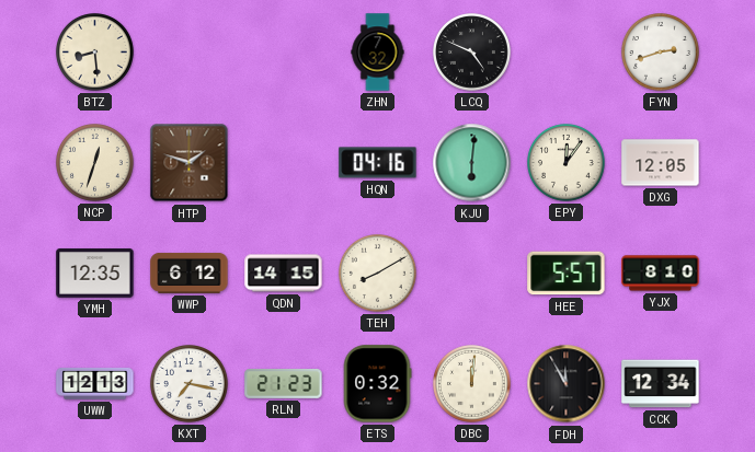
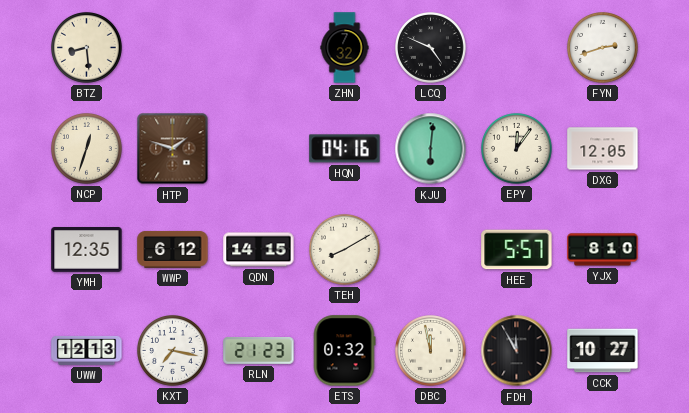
DBC: 12:01 -> 11:58
CCK: 12:34 -> 10:27
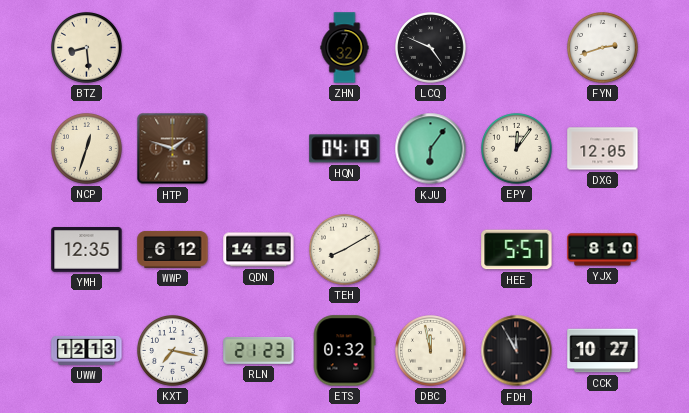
HQN: 04:16 -> 04:19
KJU: 6:01 -> 6:06
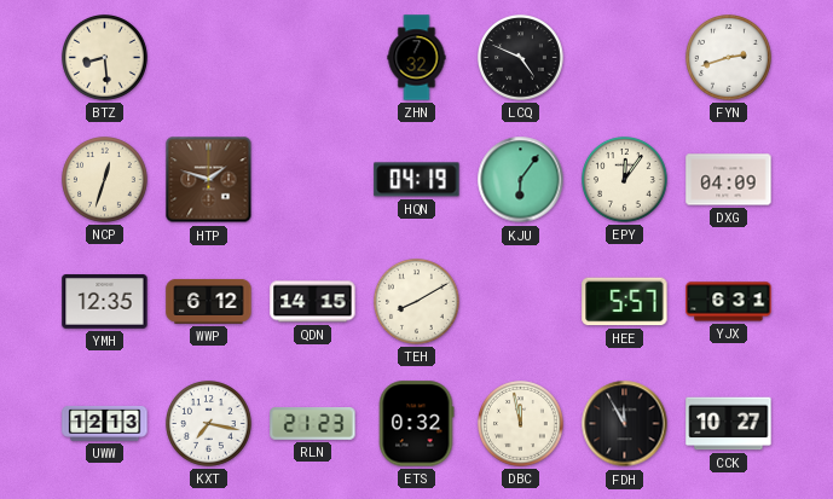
DXG: 12:05 -> 04:09
YJX: 8:10 -> 6:31
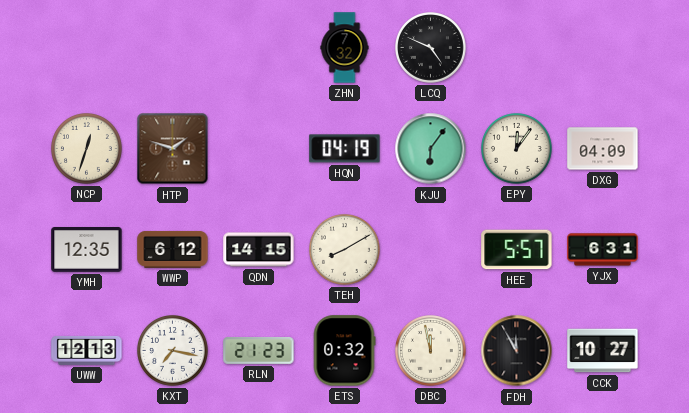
BTZ: 8:29 -> none
FYN: 2:42 -> none
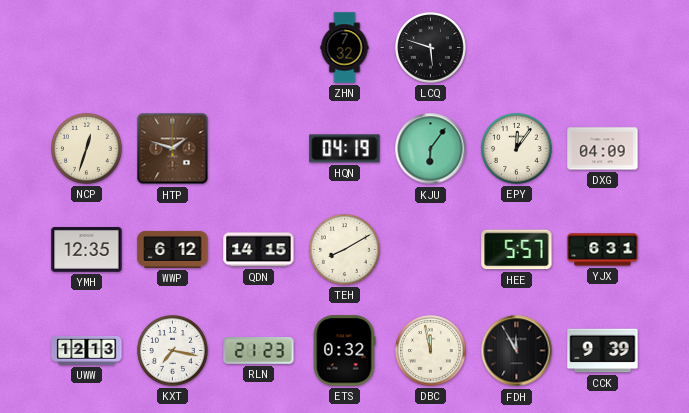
LCQ: 4:49 -> 5:48
CCK: 10:27 -> 9:39
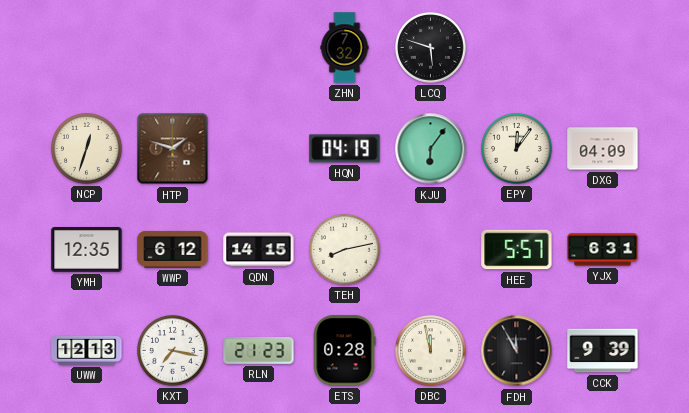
TEH: 8:10 -> 8:13
ETS: 0:32 -> 0:28
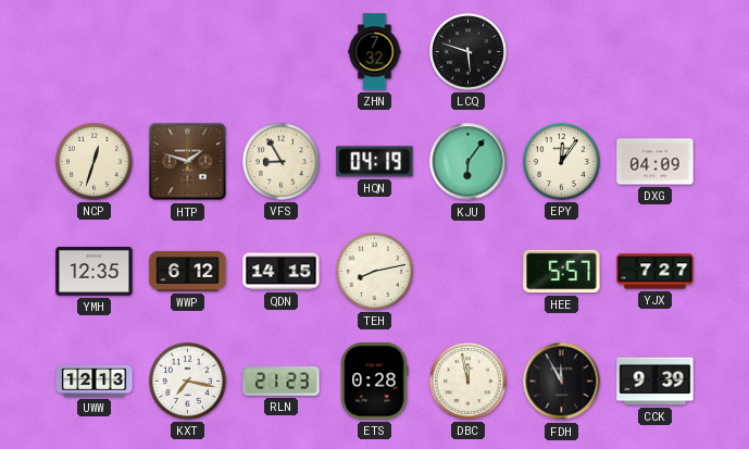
VFS: none -> 8:55
YJX: 6:31 -> 7:27
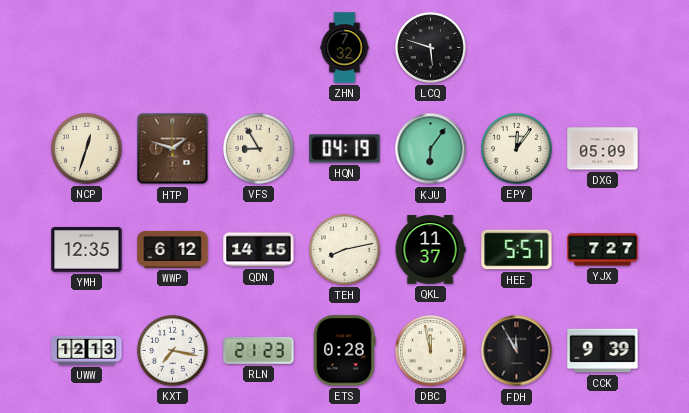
DXG: 04:09 -> 05:09
QKL: none -> 11:37
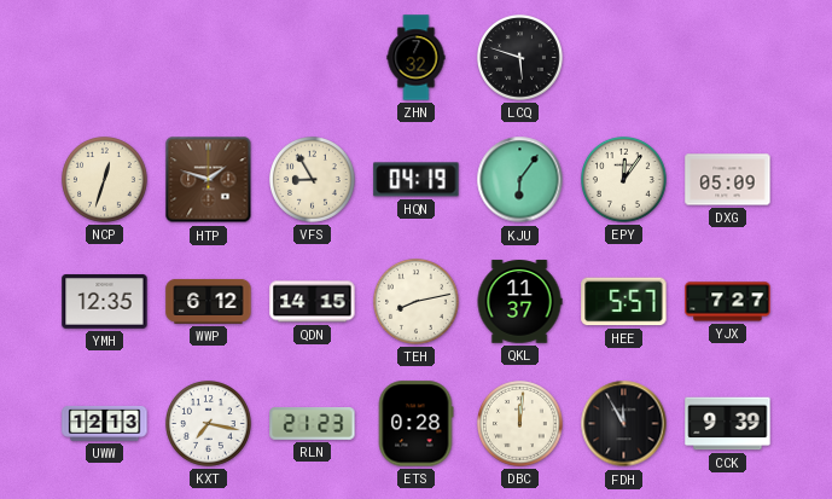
DBC: 11:58 -> 12:01
